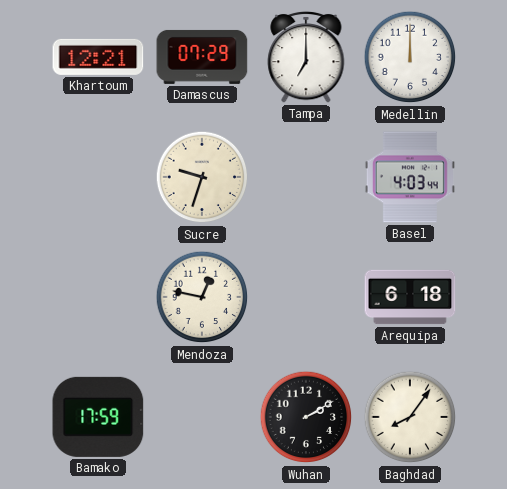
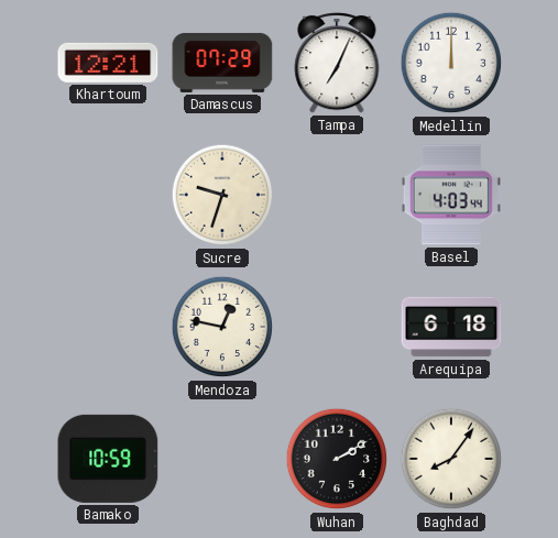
Tampa: 7:00 -> 7:04
Bamako: 17:59 -> 10:59
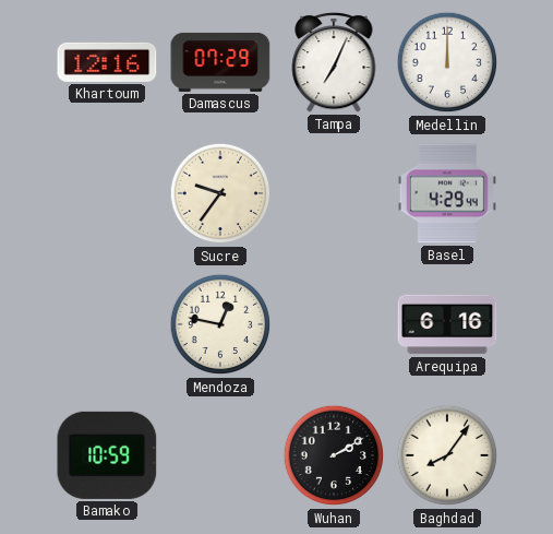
Khartoum: 12:21 -> 12:16
Sucre: 9:33 -> 9:36
Basel: 4:03 -> 4:29
Arequipa: 6:18 -> 6:16
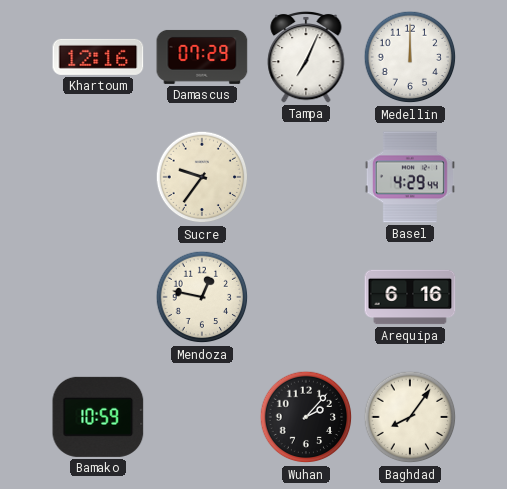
Wuhan: 2:10 -> 2:07
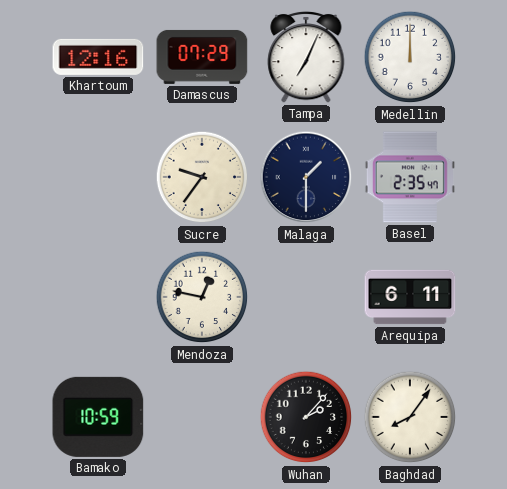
Malaga: none -> 1:30
Basel: 4:29 -> 2:35
Arequipa: 6:16 -> 6:11
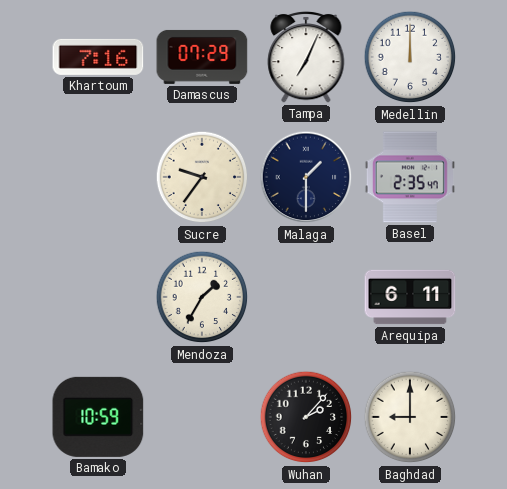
Khartoum: 12:16 -> 7:16
Mendoza: 12:47 -> 1:35
Baghdad: 8:06 -> 9:00
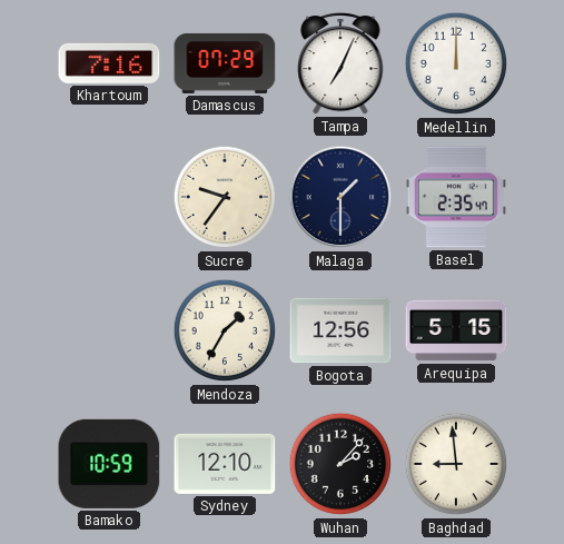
Bogota: none -> 12:56
Arequipa: 6:11 -> 5:15
Sydney: none -> 12:10
Baghdad: 9:00 -> 8:59
